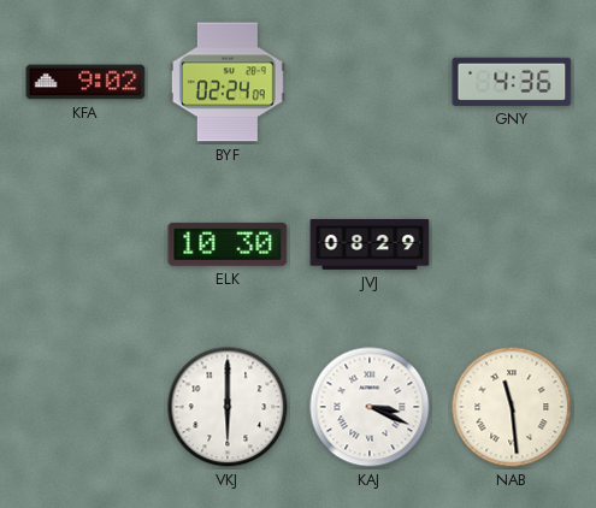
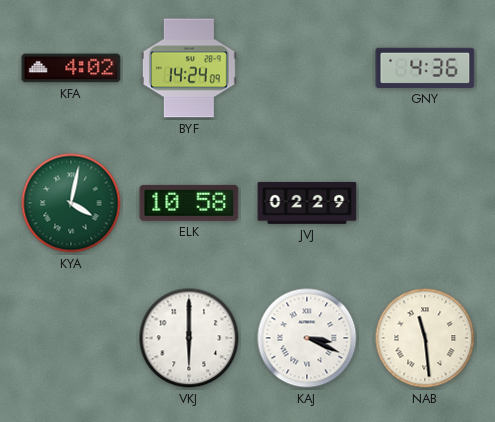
KFA: 9:02 -> 4:02
BYF: 02:24 -> 14:24
KYA: none -> 4:02
ELK: 10:30 -> 10:58
JVJ: 08:29 -> 02:29
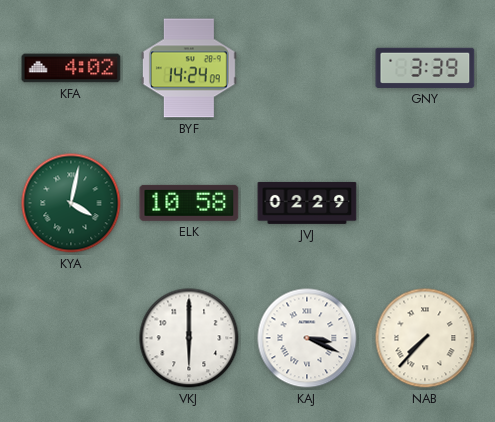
GNY: 4:36 -> 3:39
NAB: 11:29 -> 7:37
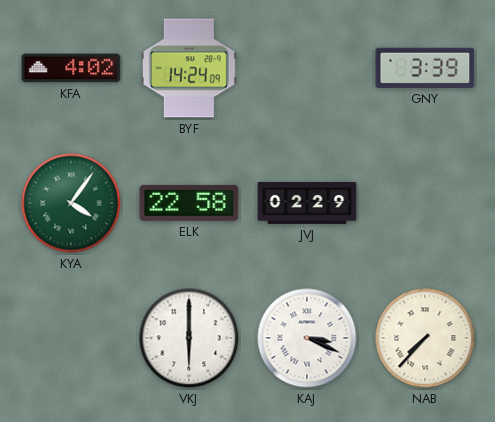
KYA: 4:02 -> 4:06
ELK: 10:58 -> 22:58
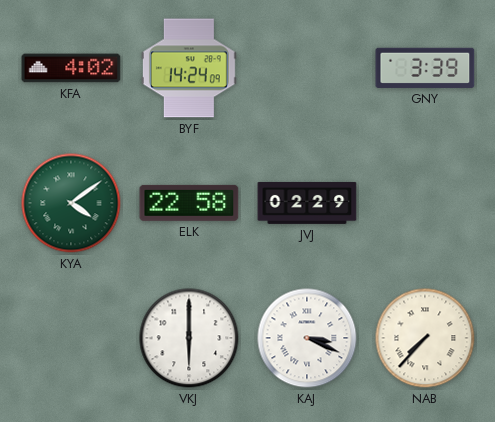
KYA: 4:06 -> 4:09
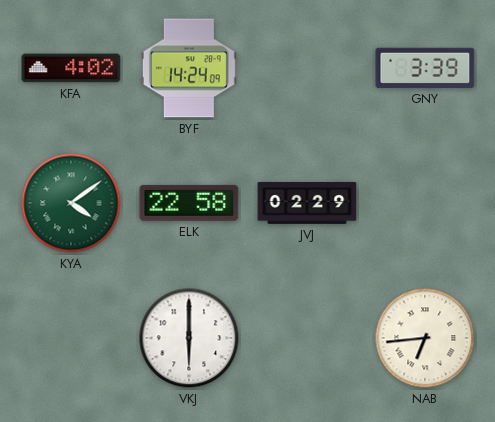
KAJ: 3:19 -> none
NAB: 7:37 -> 6:44
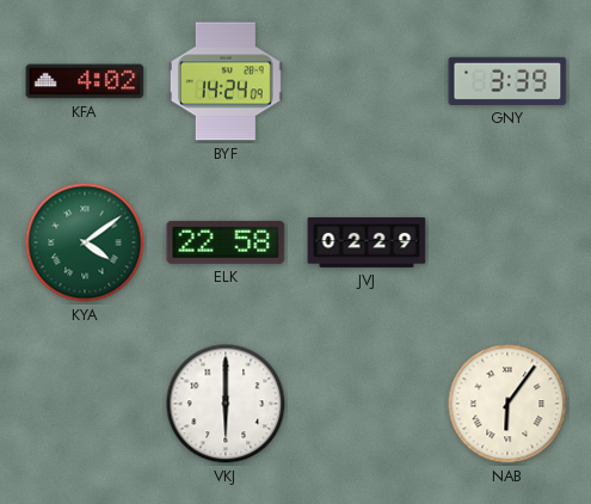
NAB: 6:44 -> 6:06
